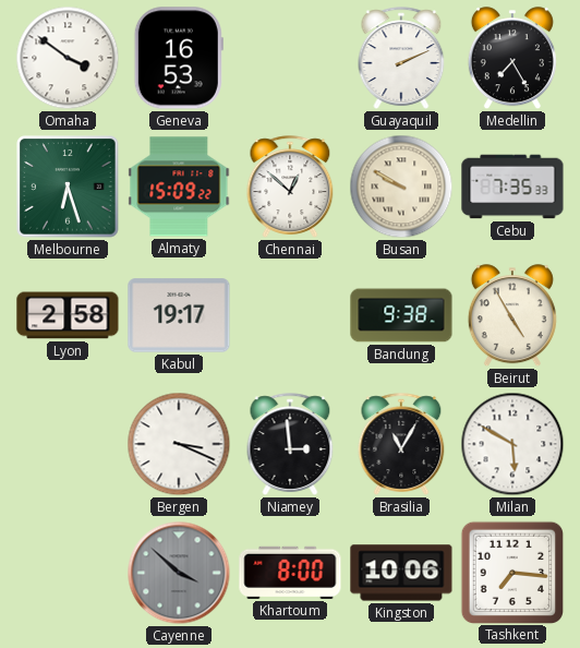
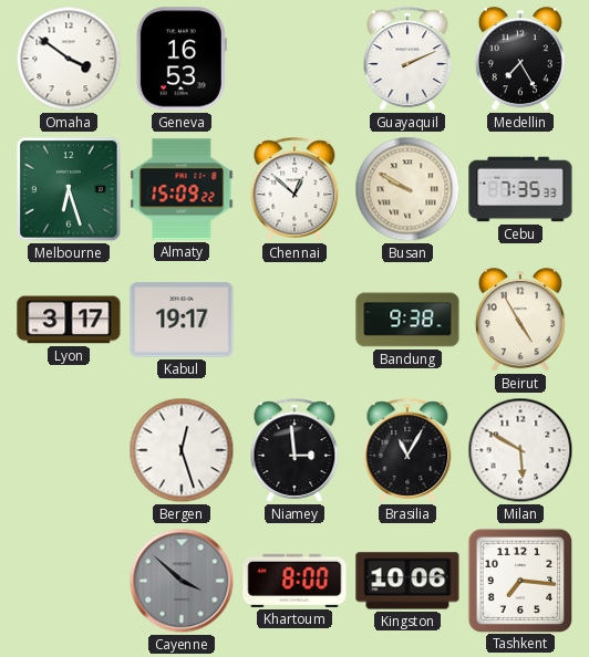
Lyon: 2:58 -> 3:17
Bergen: 3:19 -> 12:27
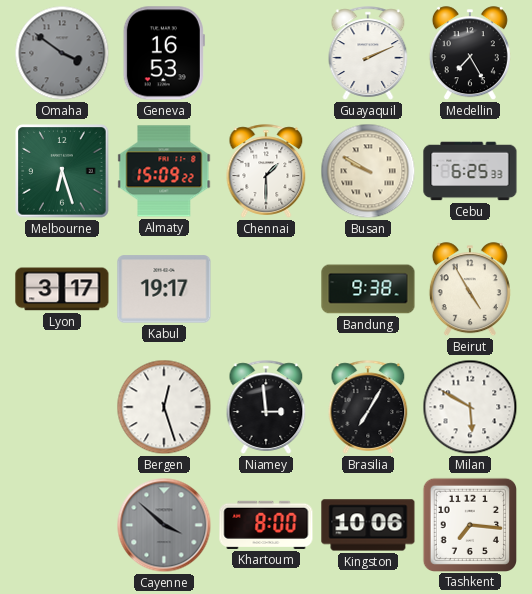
Omaha dial: white -> grey
Chennai: 12:52 -> 1:30
Cebu: 7:35 -> 6:25
Brasilia: 11:05 -> 7:05
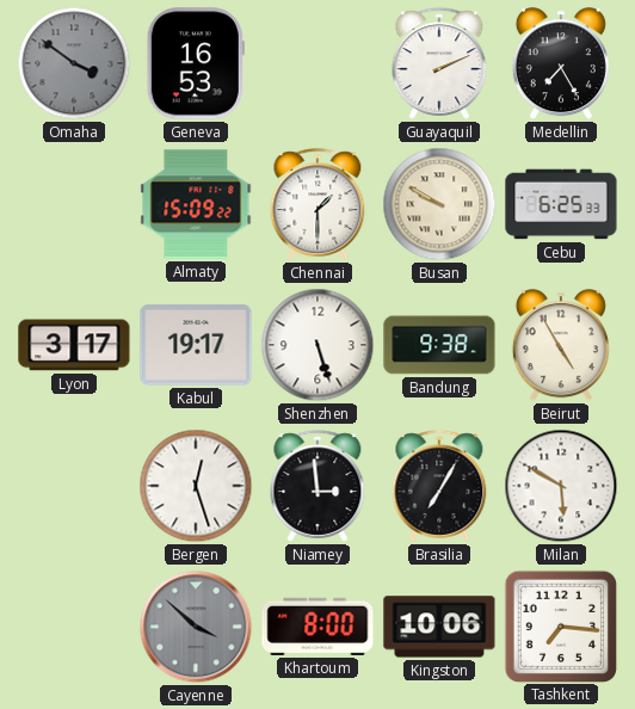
Melbourne: 6:27 -> none
Shenzhen: none -> 5:27
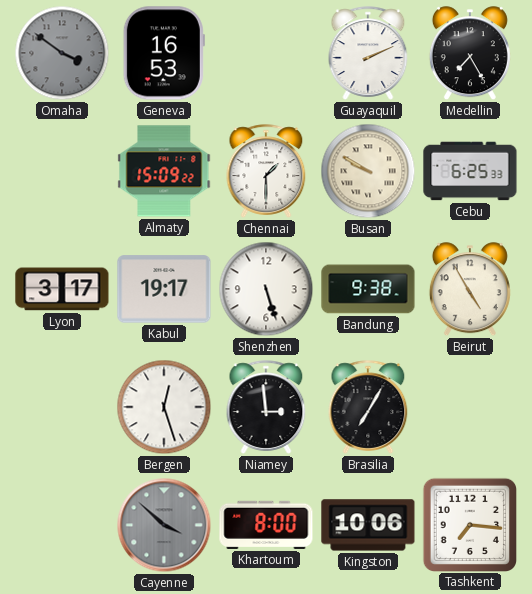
Milan: 5:50 -> none
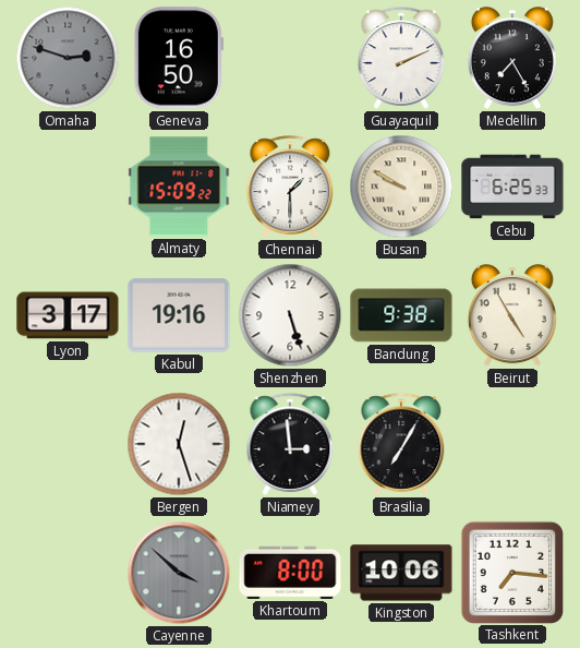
Omaha: 3:51 -> 2:48
Geneva: 16:53 -> 16:50
Kabul: 19:17 -> 19:16
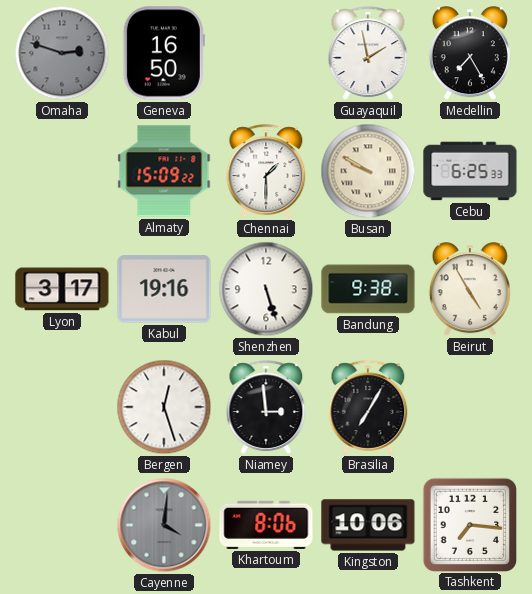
Guayaquil: 2:11 -> 1:58
Cayenne: 3:52 -> 4:01
Khartoum: 8:00 -> 8:06
